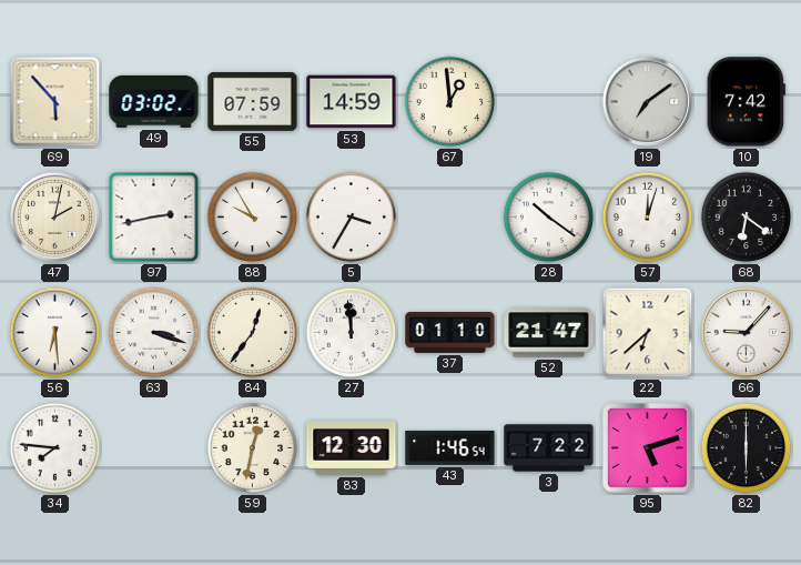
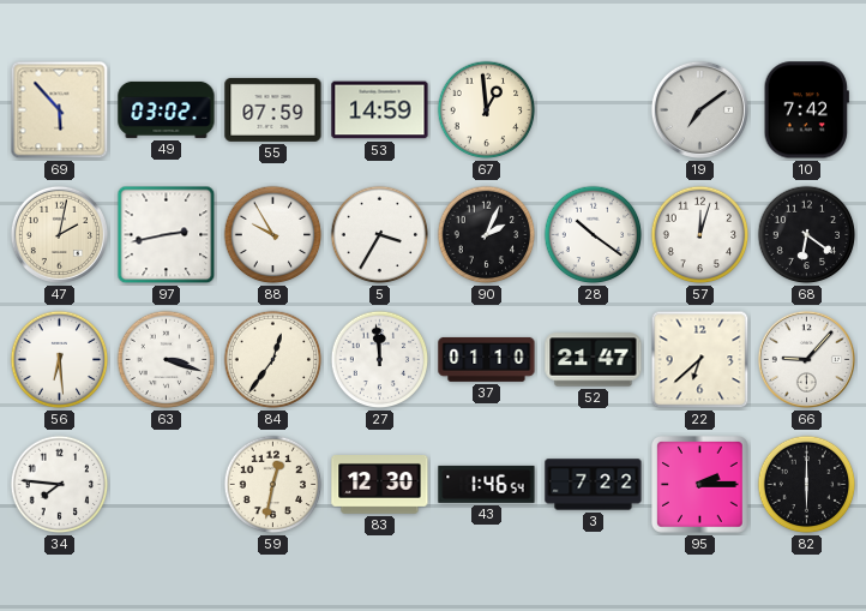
90: none -> 2:04
95: 5:12 -> 2:15
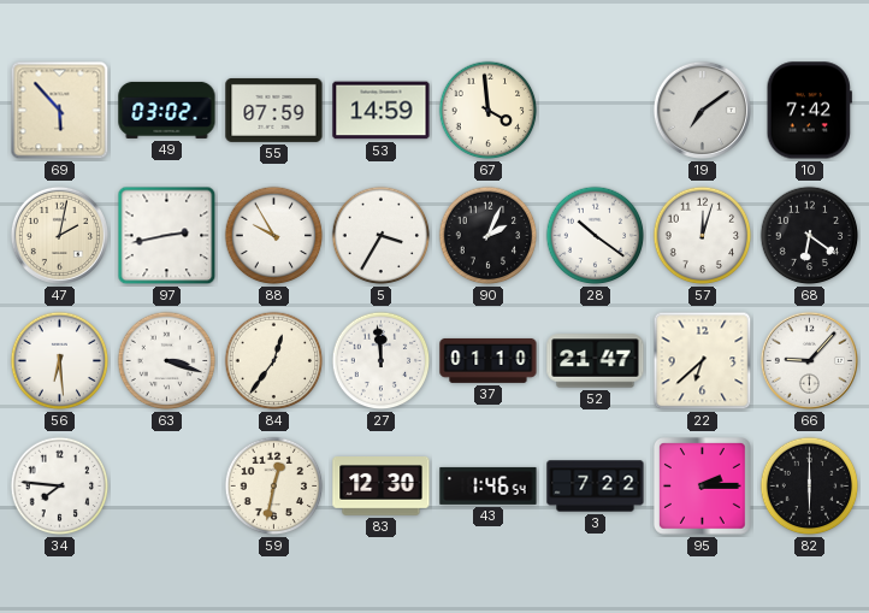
67: 12:59 -> 3:59
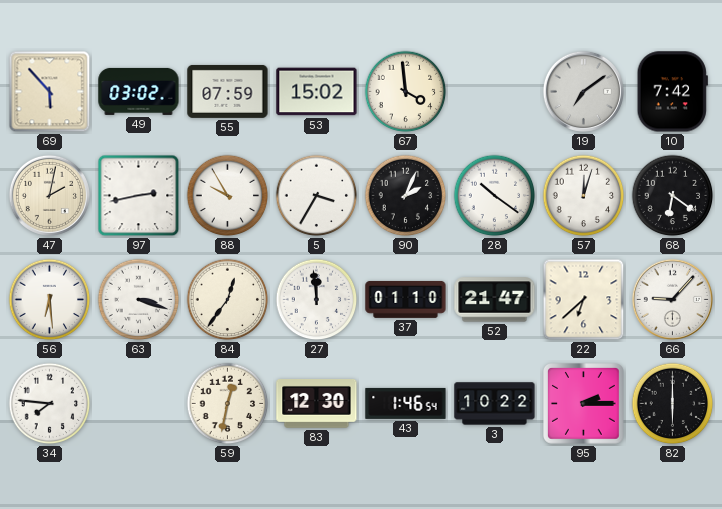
53: 14:59 -> 15:02
3: 7:22 -> 10:22
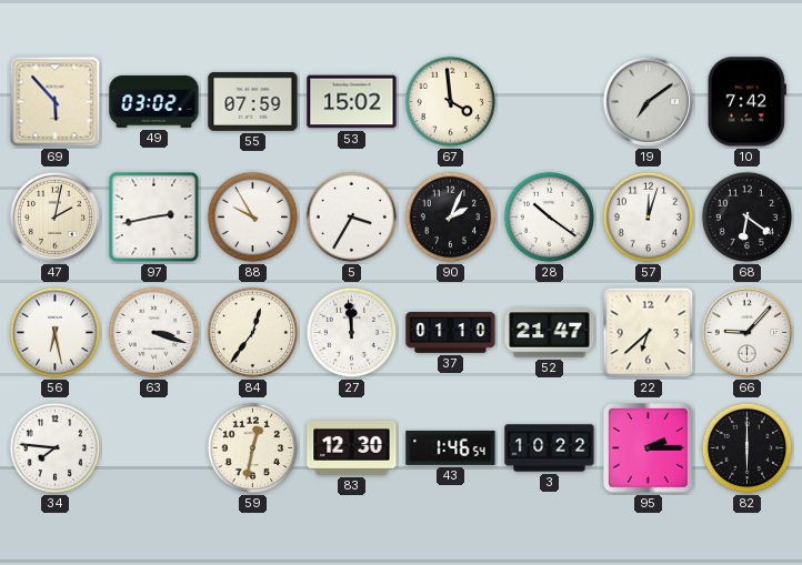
56: 6:29 -> 6:28
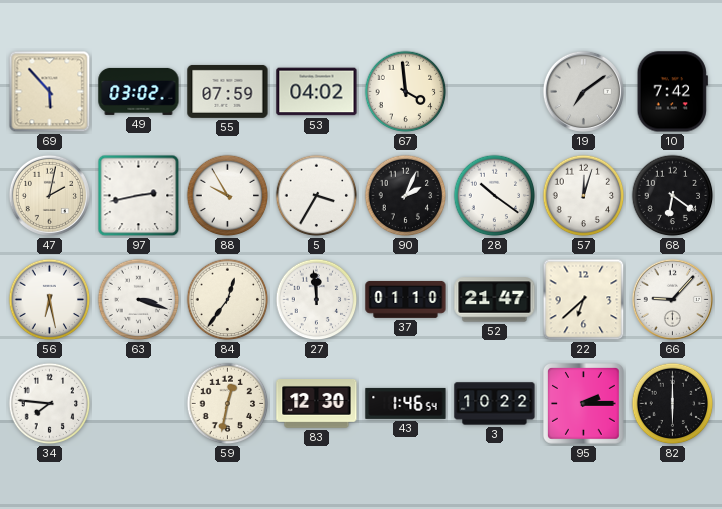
53: 15:02 -> 04:02
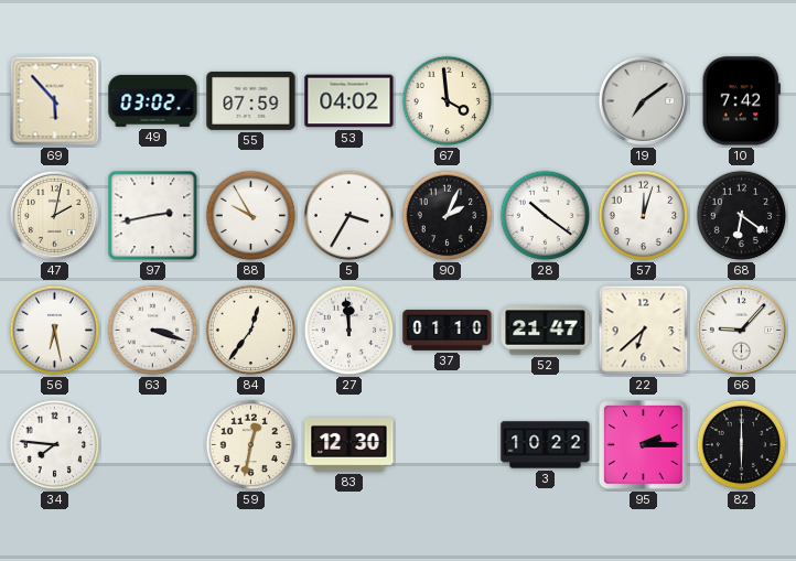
43: 1:46 -> none
